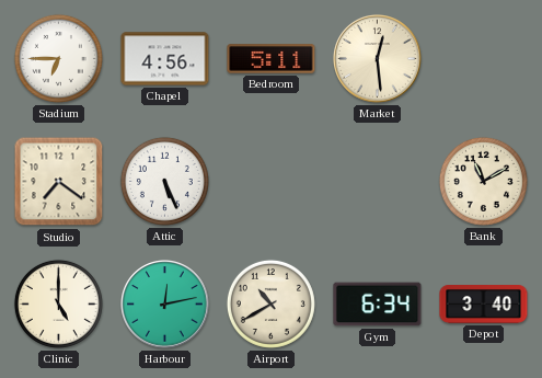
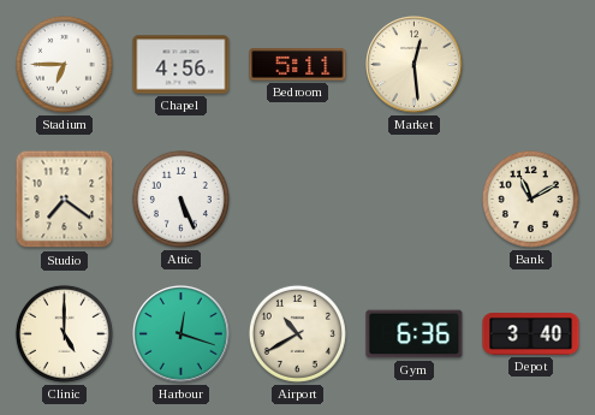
Harbour: 12:13 -> 12:18
Gym: 6:34 -> 6:36
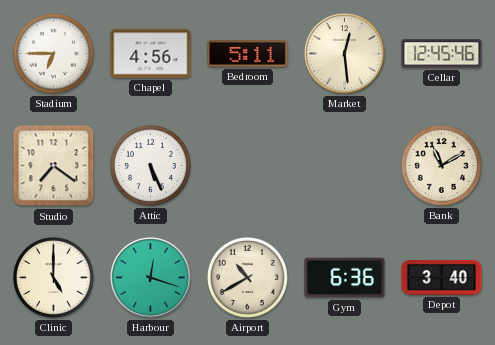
Cellar: none -> 12:45
